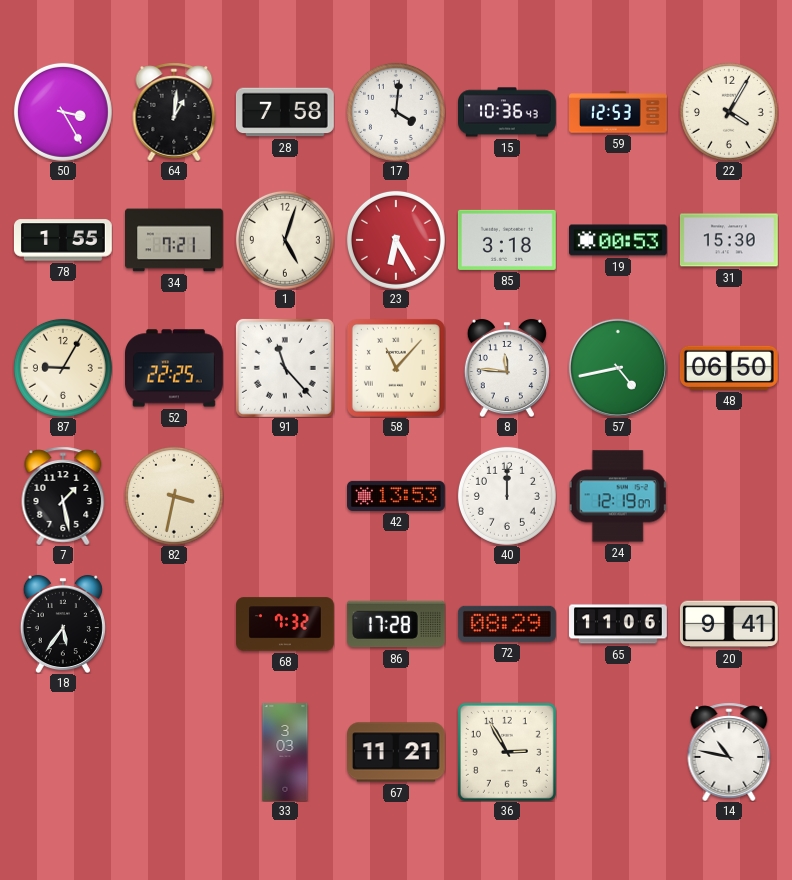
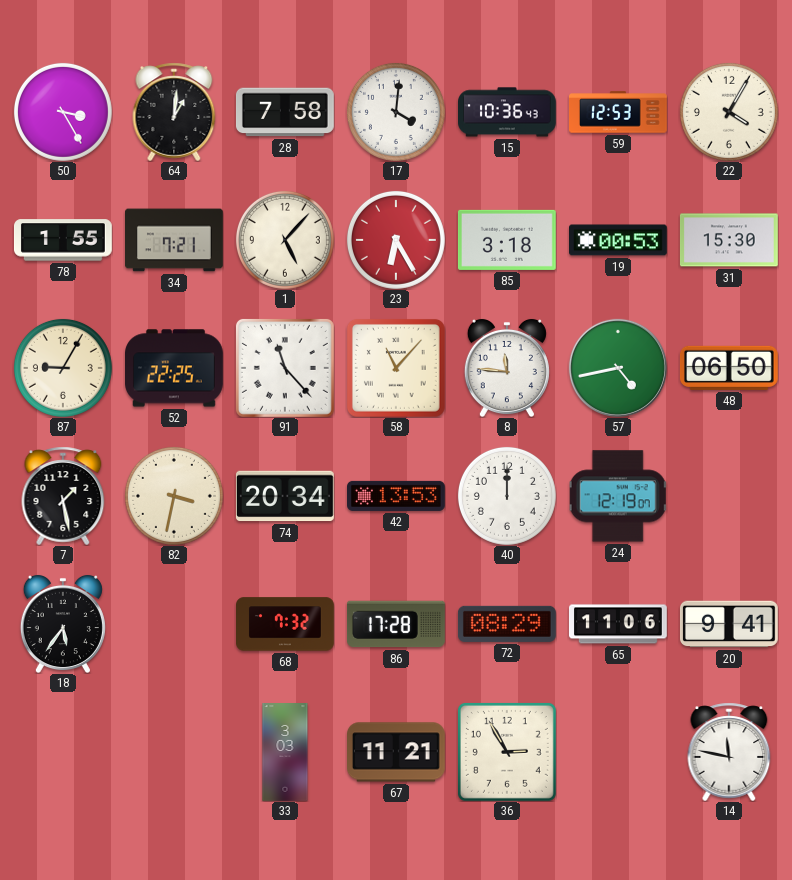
1: 5:03 -> 5:07
74: none -> 20:34
14: 10:47 -> 11:47
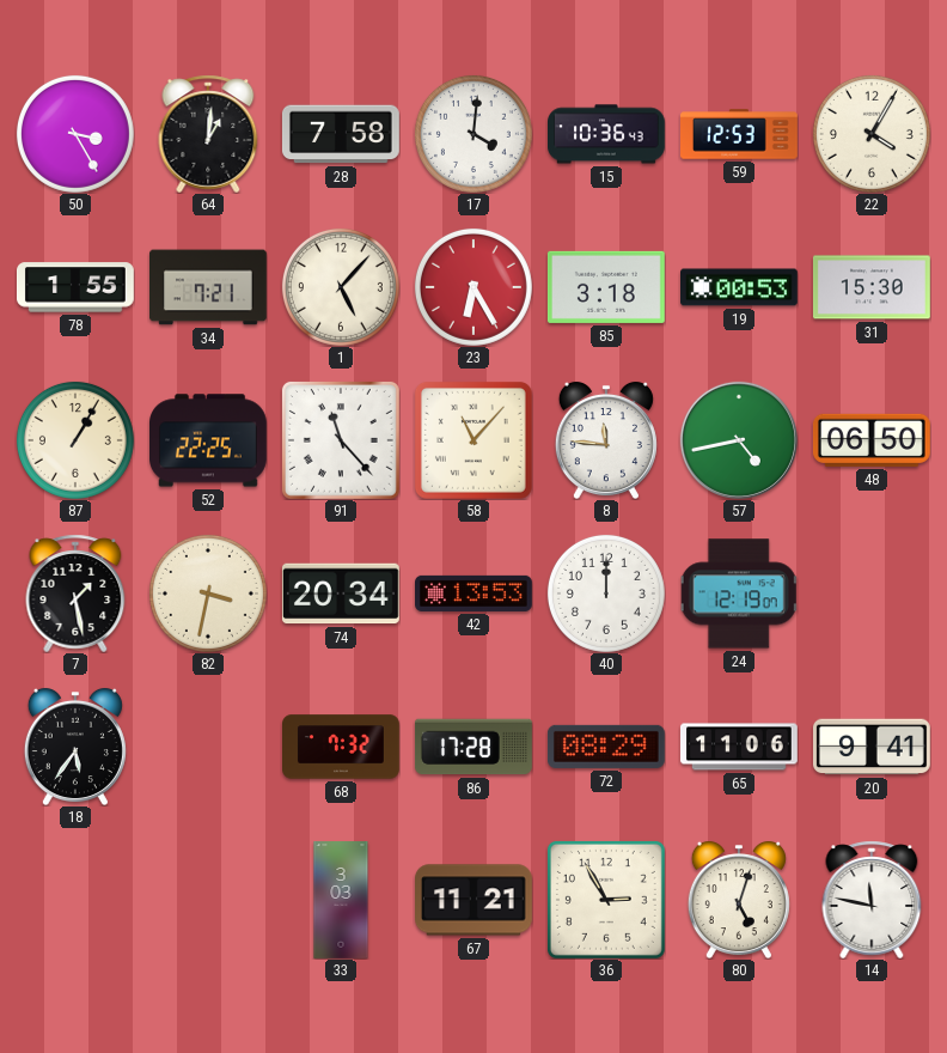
87: 9:05 -> 1:05
80: none -> 5:03
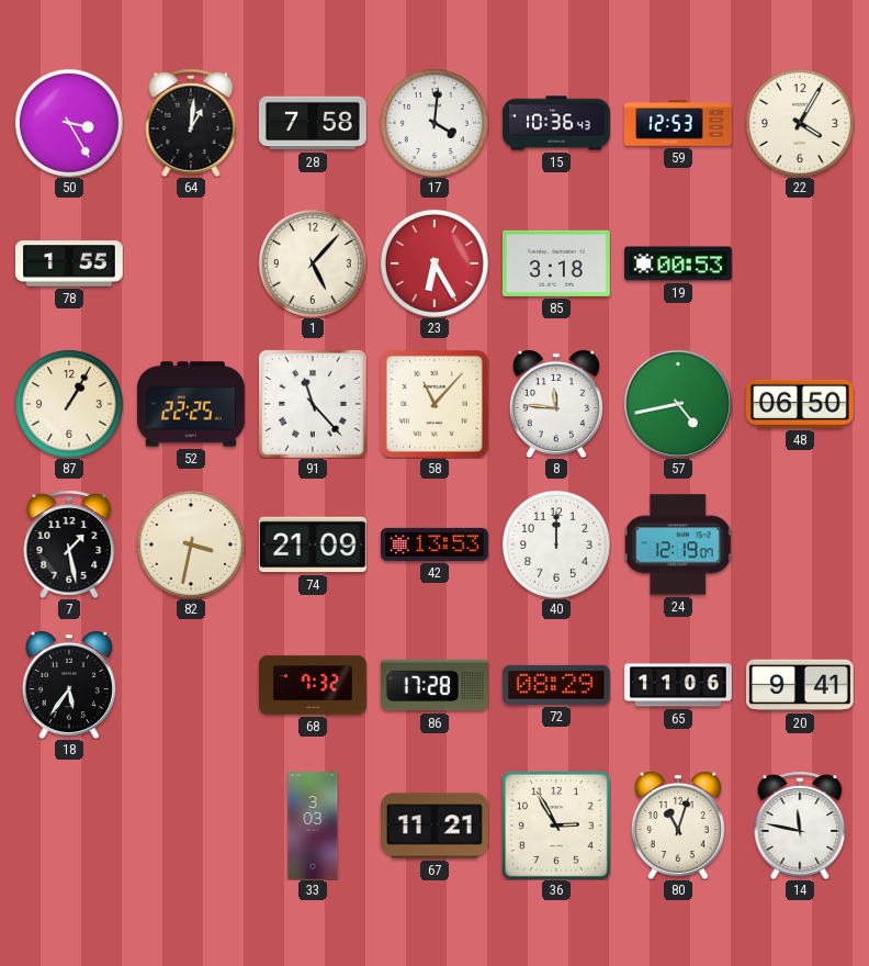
34: 7:21 -> none
31: 15:30 -> none
74: 20:34 -> 21:09
80: 5:03 -> 11:03
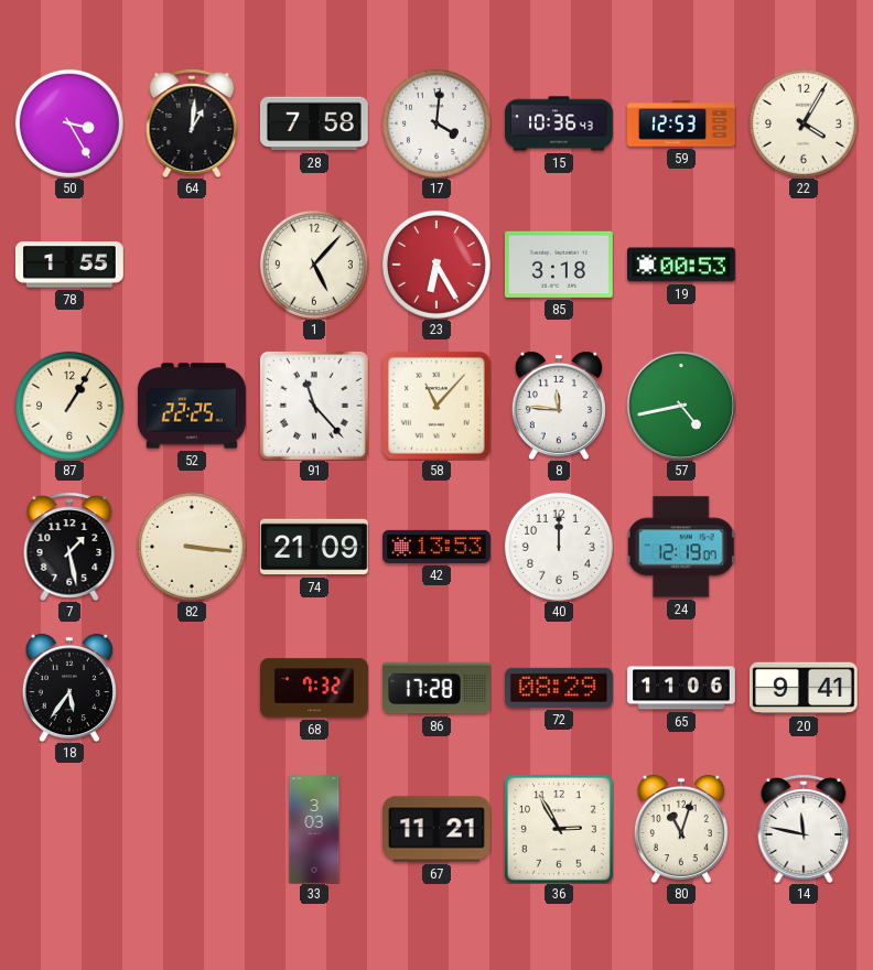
48: 06:50 -> none
82: 3:32 -> 3:16
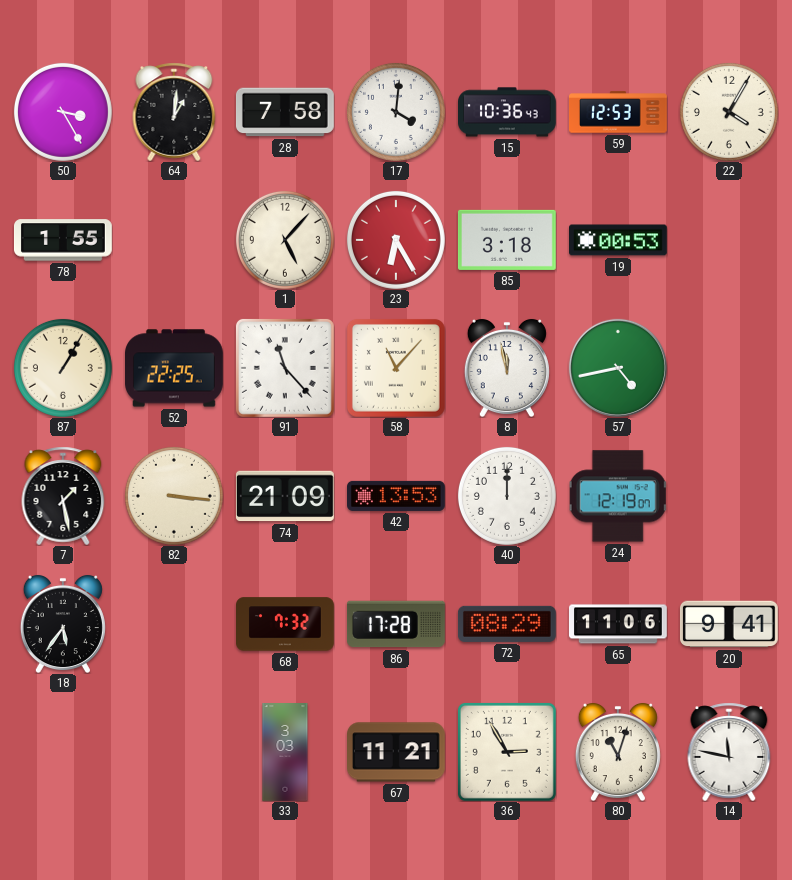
8: 11:46 -> 11:58
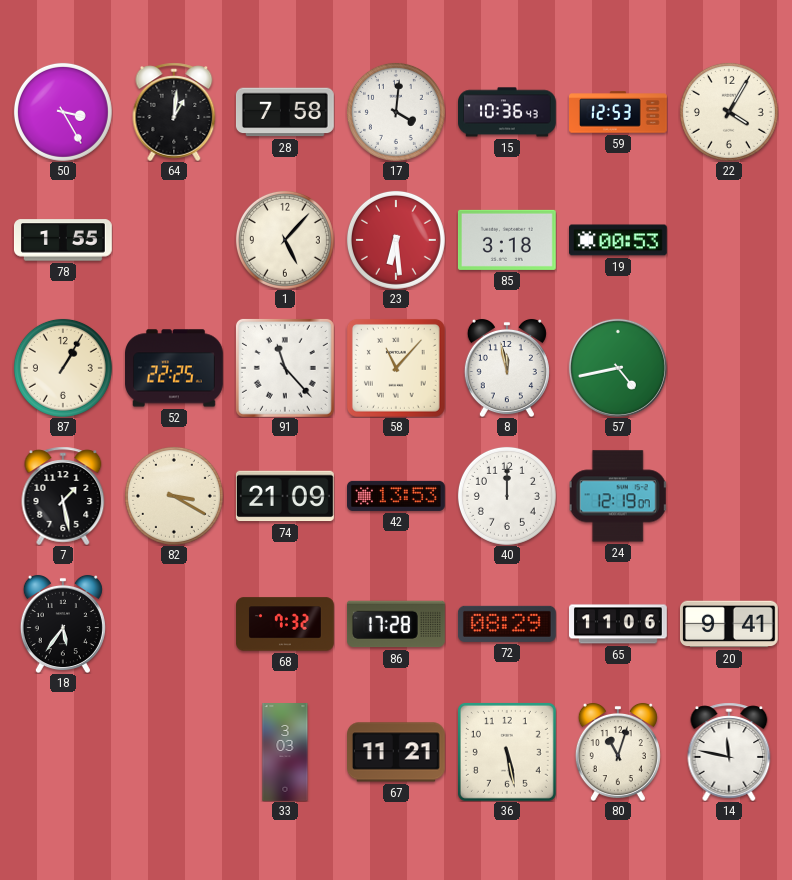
23: 6:25 -> 6:29
82: 3:16 -> 3:20
36: 2:55 -> 5:28
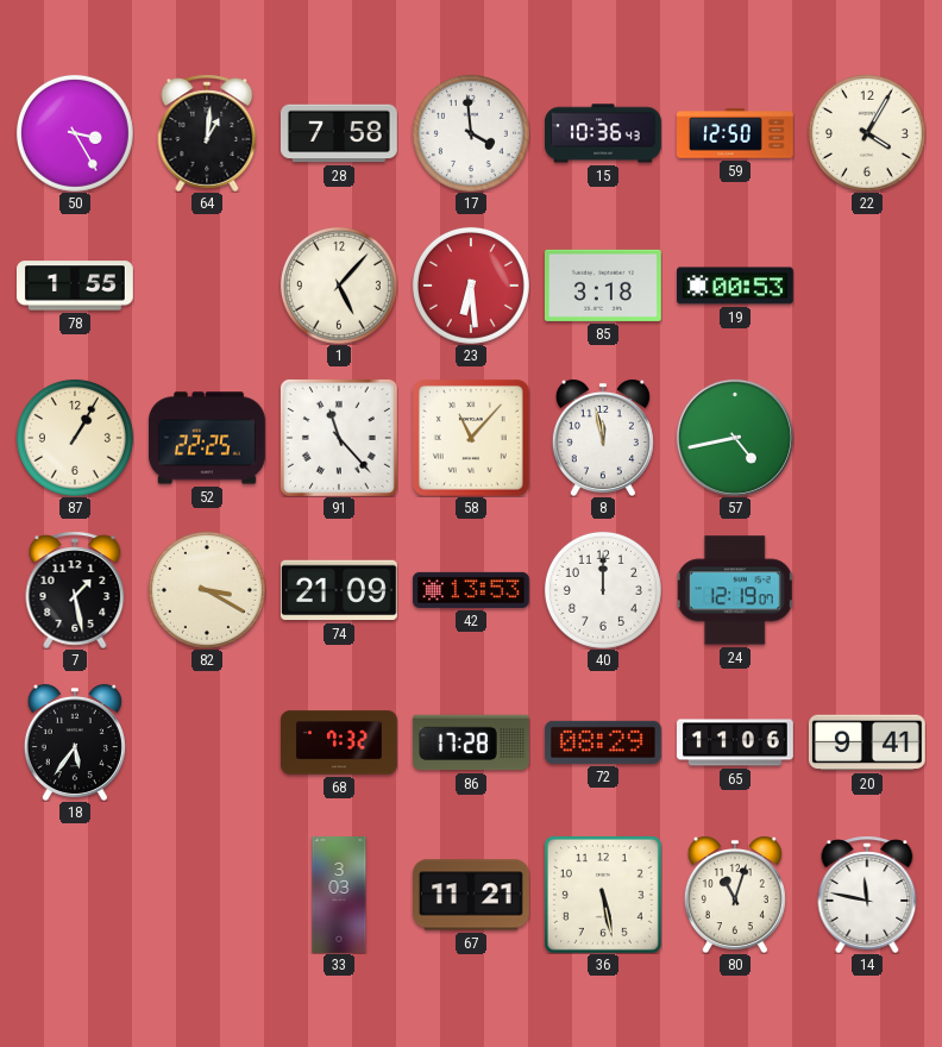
17: 4:01 -> 3:59
59: 12:53 -> 12:50
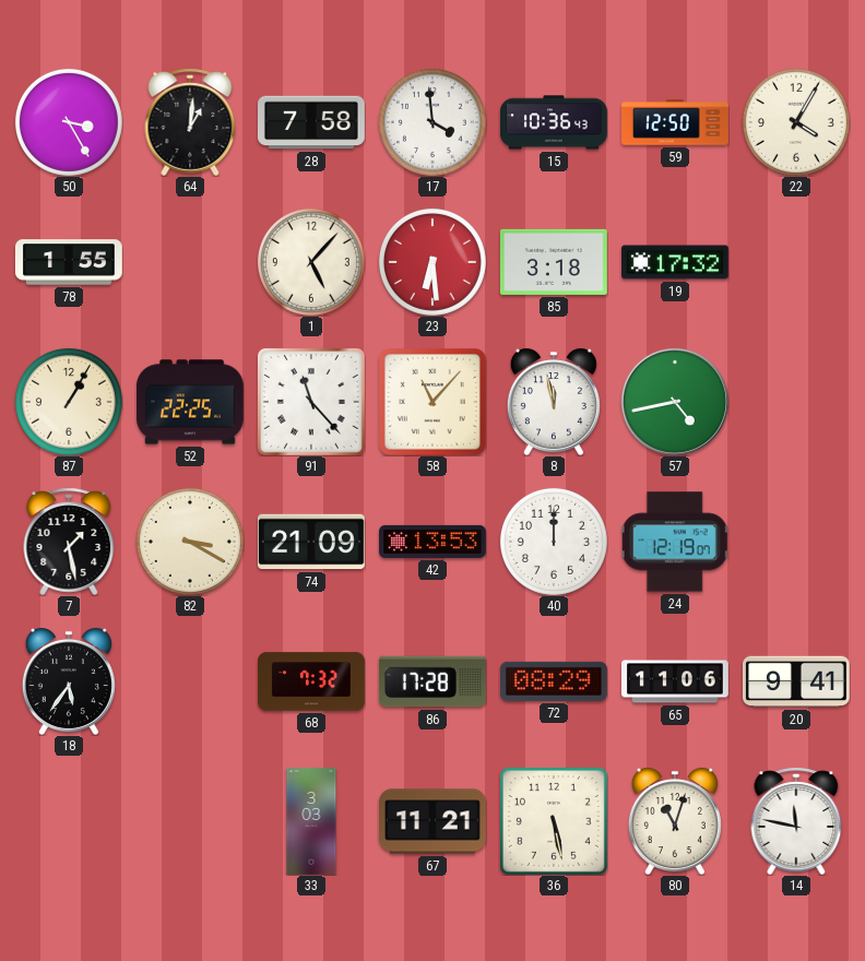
19: 00:53 -> 17:32
